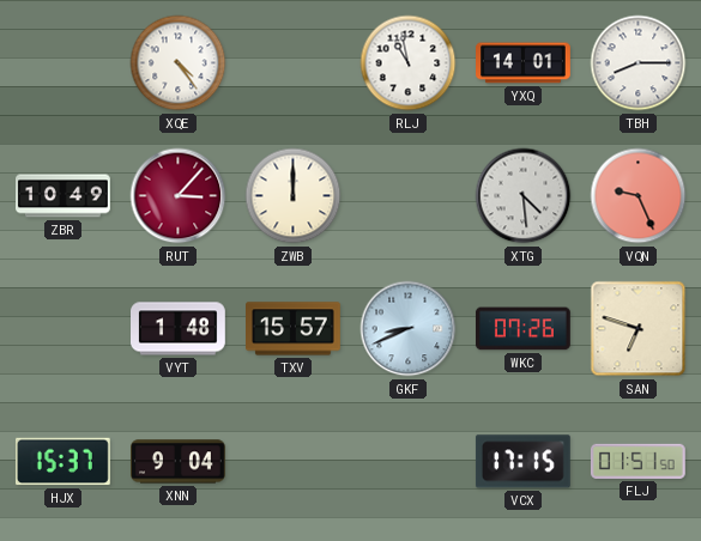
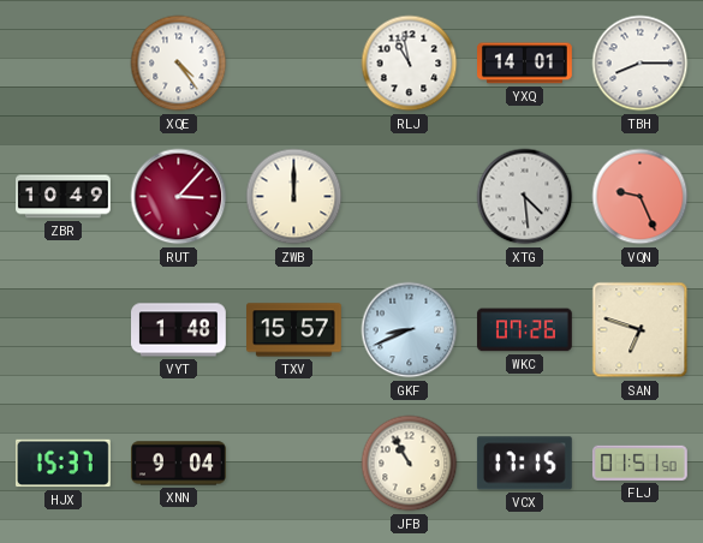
JFB: none -> 10:55
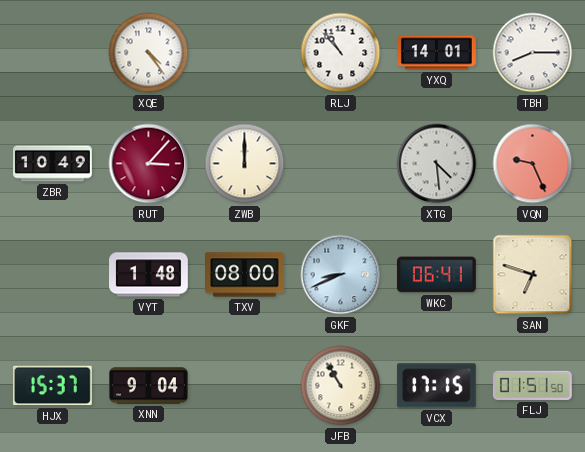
RLJ: 10:58 -> 10:53
TXV: 15:57 -> 08:00
WKC: 07:26 -> 06:41
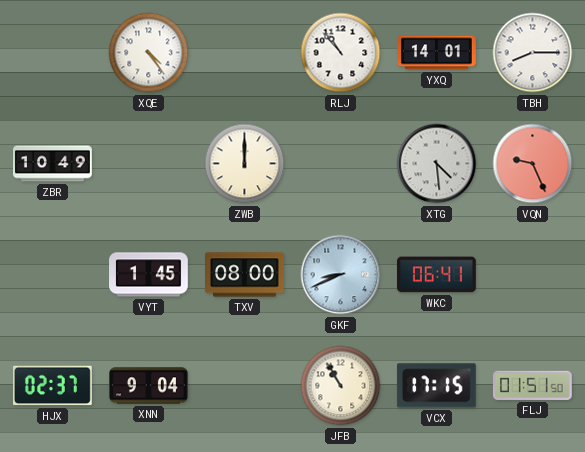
RUT: 3:07 -> none
VYT: 1:48 -> 1:45
SAN: 6:48 -> none
HJX: 15:37 -> 02:37
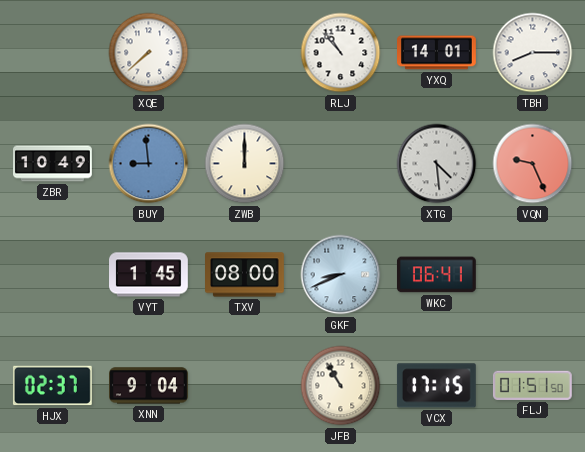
XQE: 4:24 -> 7:38
BUY: none -> 8:59
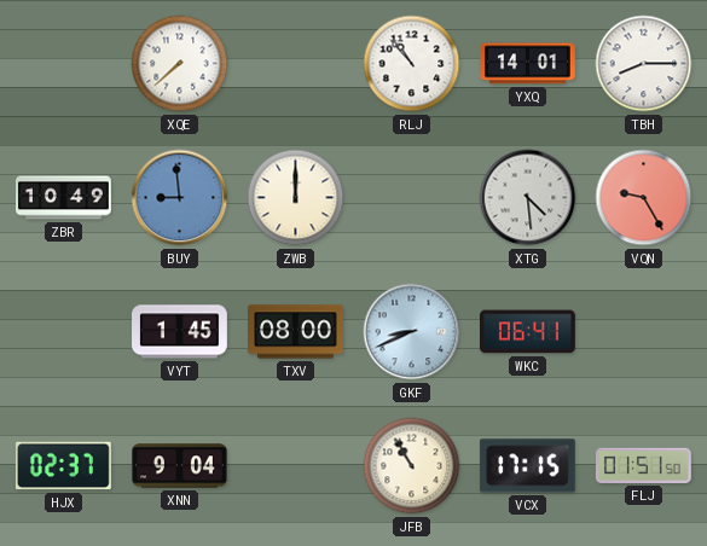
VQN: 9:26 -> 9:25
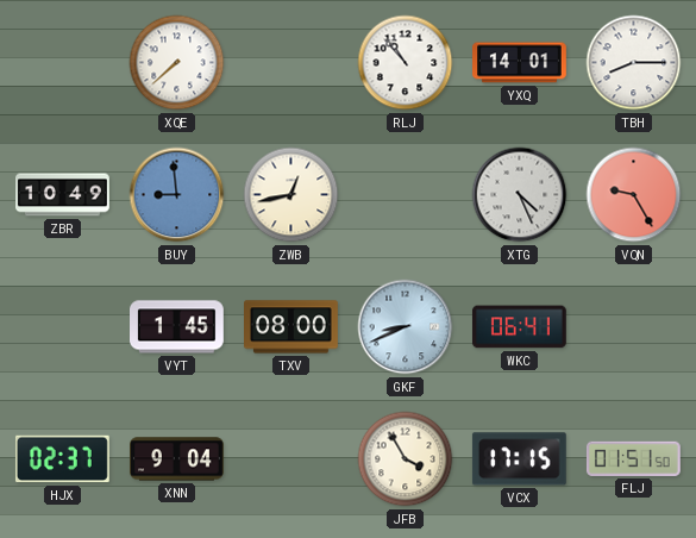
ZWB: 12:00 -> 12:43
XTG: 4:29 -> 4:26
JFB: 10:55 -> 3:55
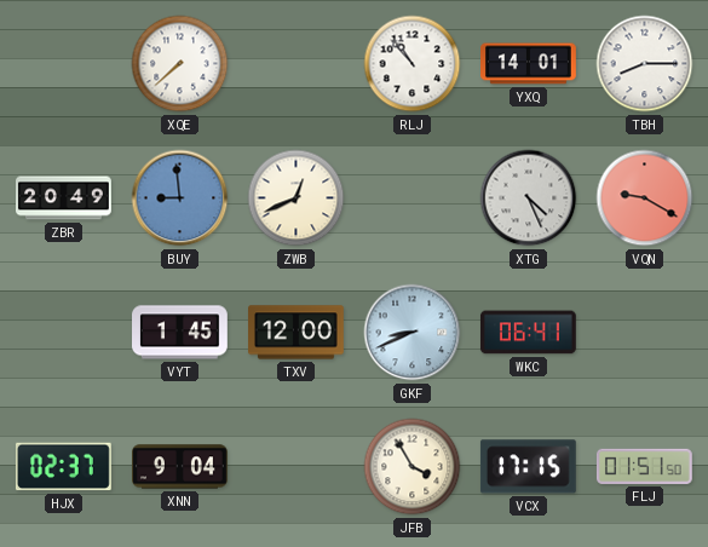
ZBR: 10:49 -> 20:49
ZWB: 12:43 -> 12:41
VQN: 9:25 -> 9:20
TXV: 08:00 -> 12:00
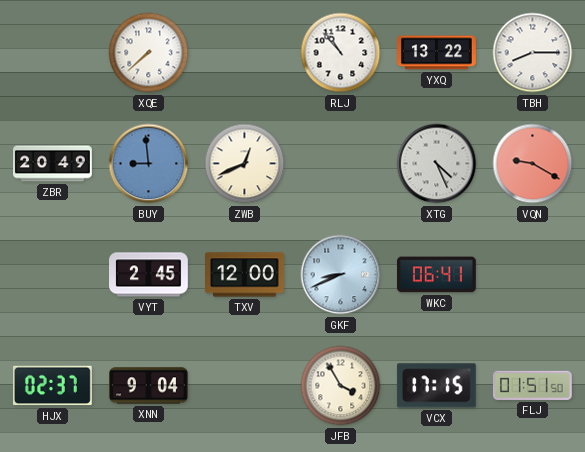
YXQ: 14:01 -> 13:22
VYT: 1:45 -> 2:45
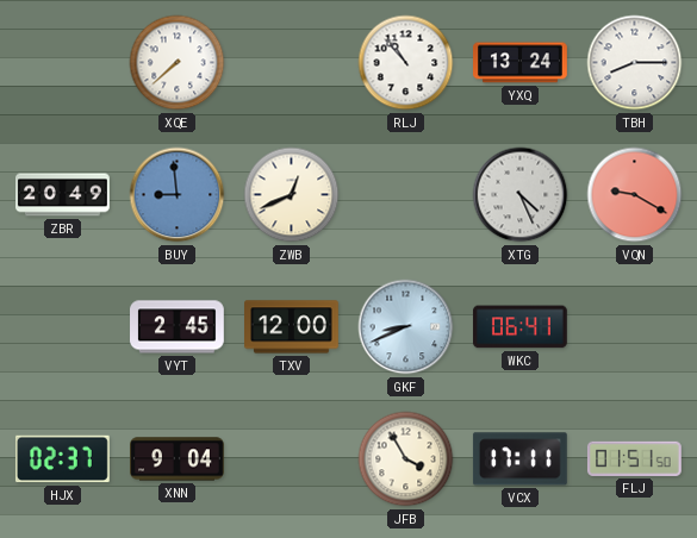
YXQ: 13:22 -> 13:24
VCX: 17:15 -> 17:11
